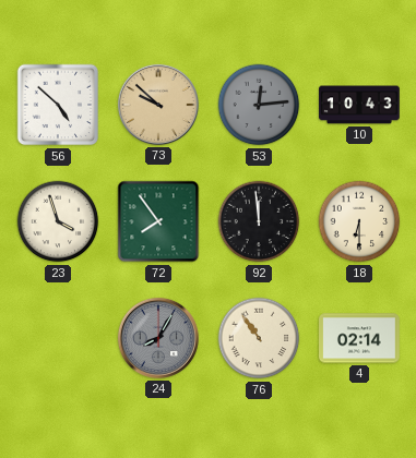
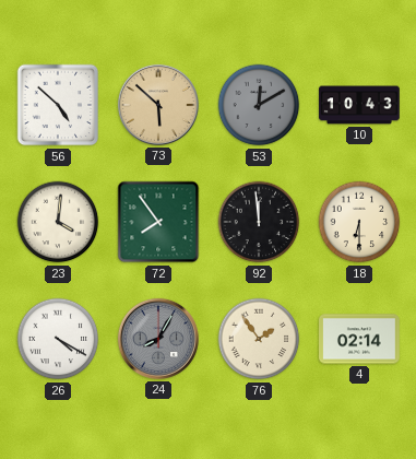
73: 9:52 -> 5:52
53: 12:14 -> 12:10
23: 3:57 -> 4:01
26: none -> 4:20
76: 10:54 -> 1:54
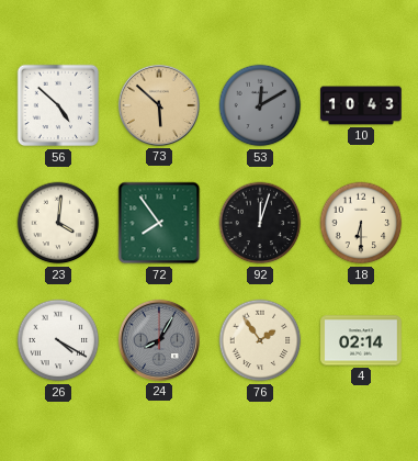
92: 11:59 -> 12:03
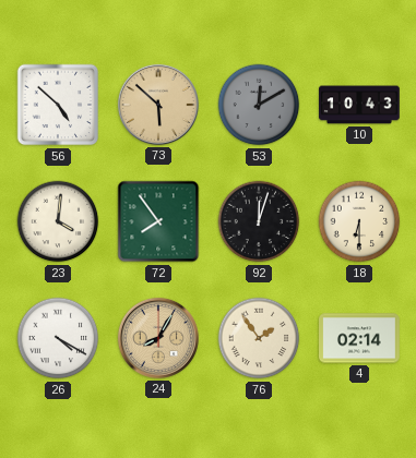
24 dial: grey -> champagne
